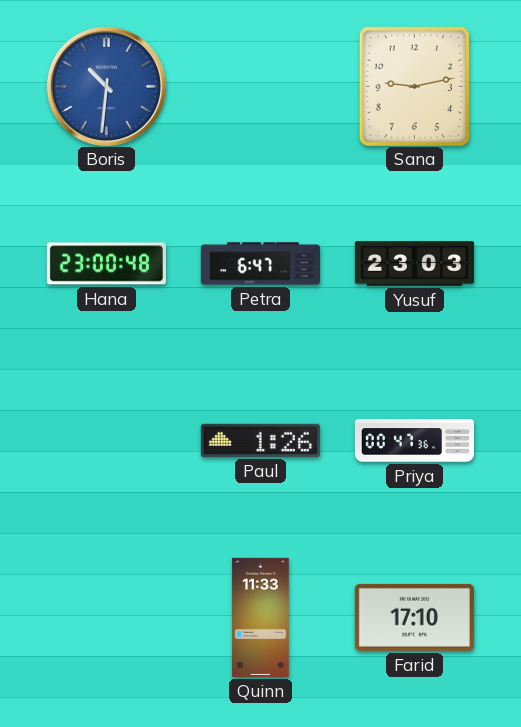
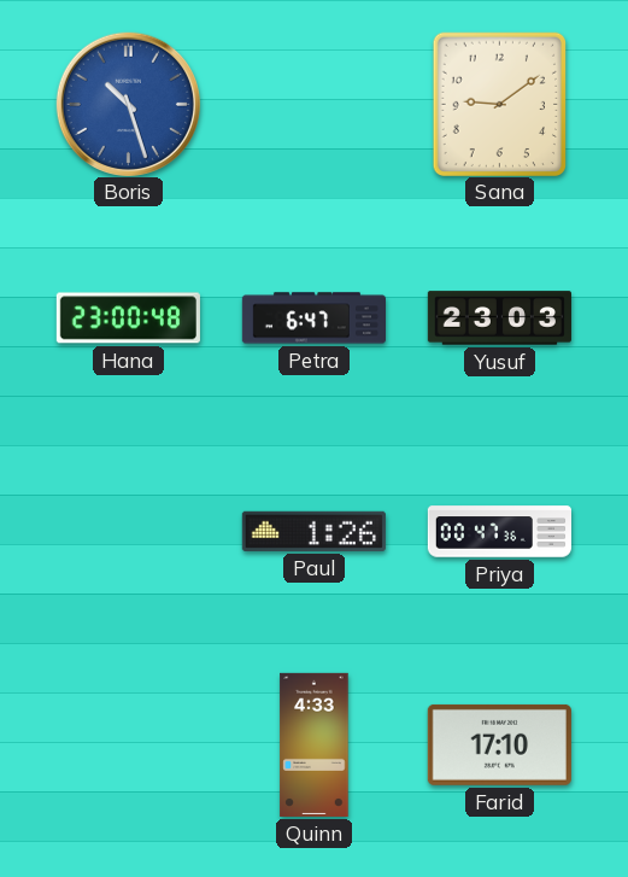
Boris: 10:31 -> 10:27
Sana: 9:13 -> 9:09
Quinn: 11:33 -> 4:33
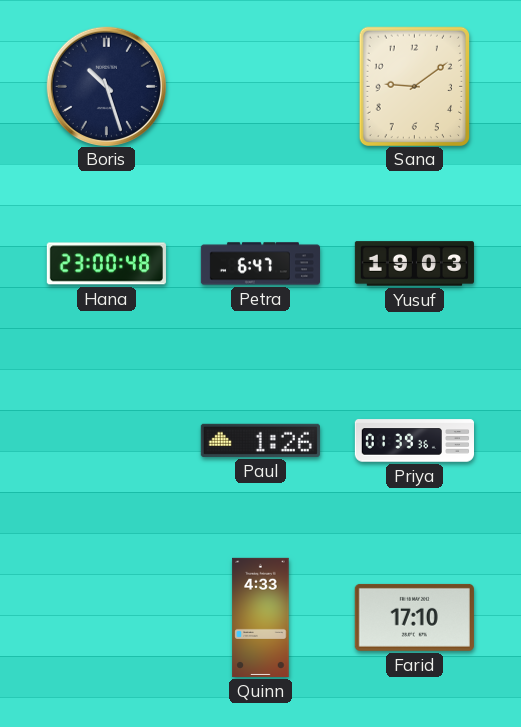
Boris dial: blue -> navy
Yusuf: 23:03 -> 19:03
Priya: 00:47 -> 01:39
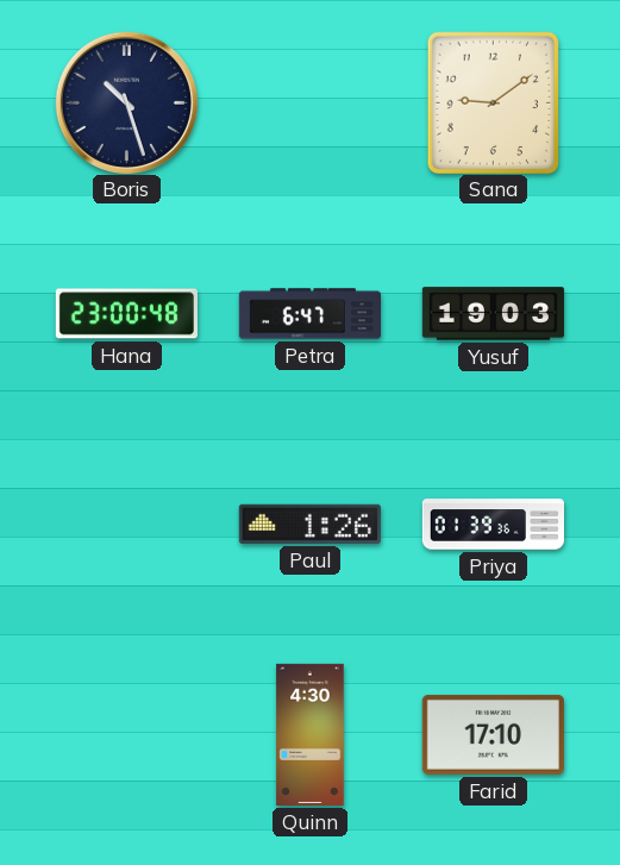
Quinn: 4:33 -> 4:30
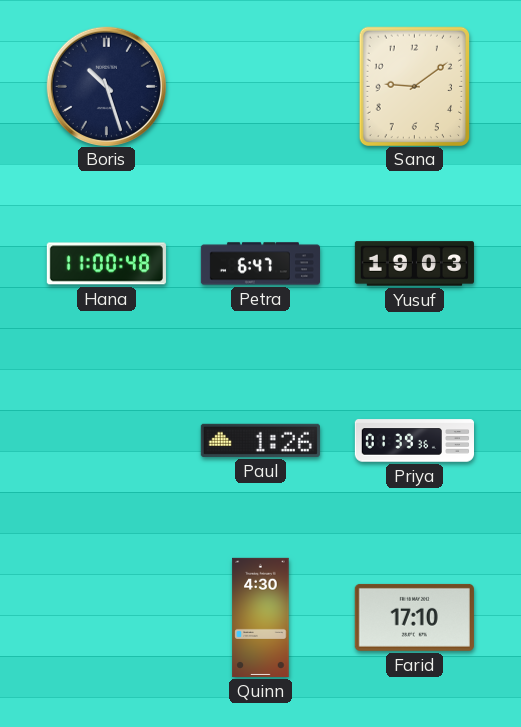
Hana: 23:00 -> 11:00
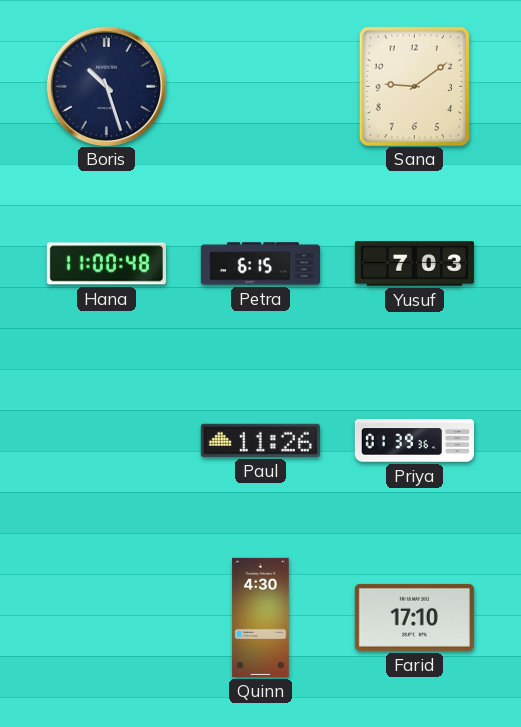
Petra: 6:47 -> 6:15
Yusuf: 19:03 -> 7:03
Paul: 1:26 -> 11:26
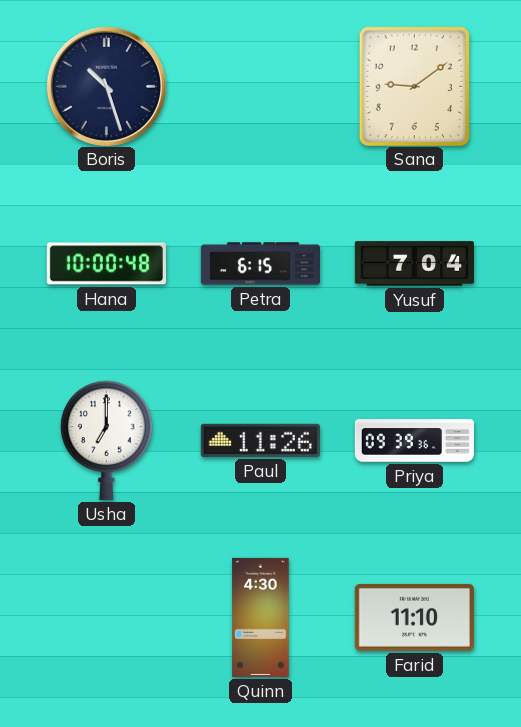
Hana: 11:00 -> 10:00
Yusuf: 7:03 -> 7:04
Usha: none -> 7:00
Priya: 01:39 -> 09:39
Farid: 17:10 -> 11:10
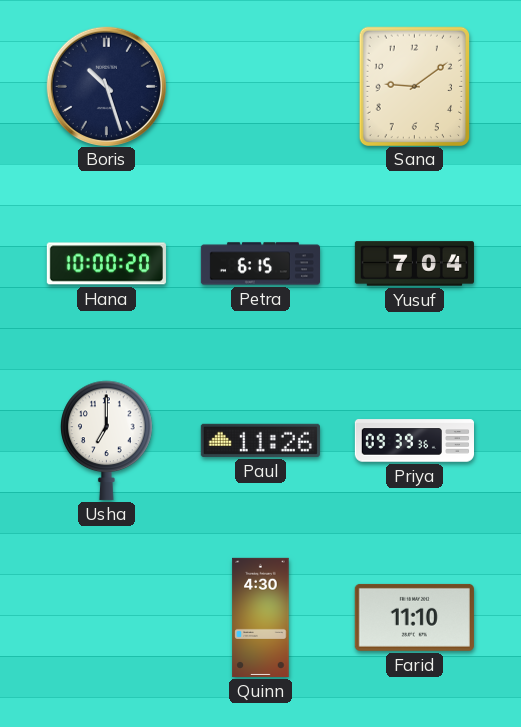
Hana: 10:00:48 -> 10:00:20
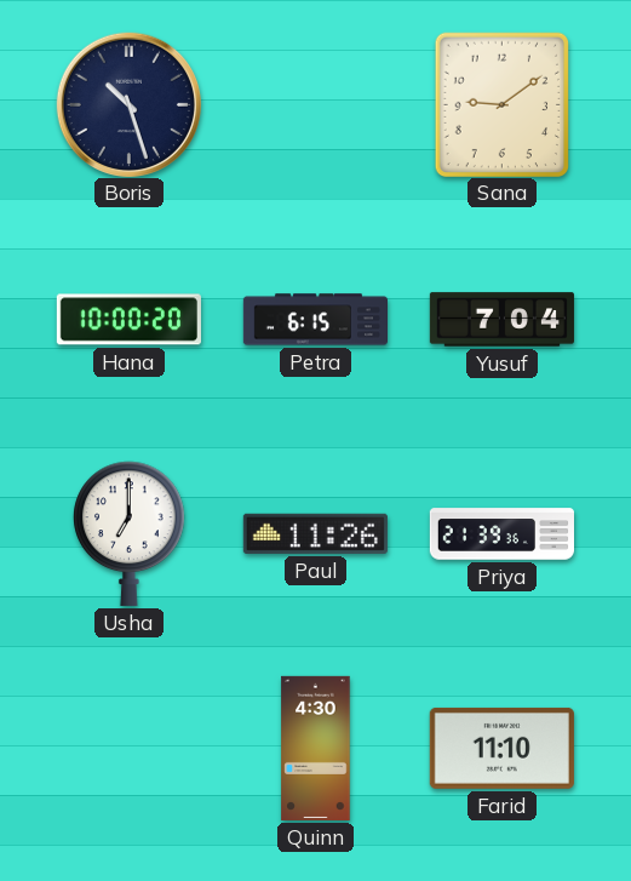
Priya: 09:39 -> 21:39
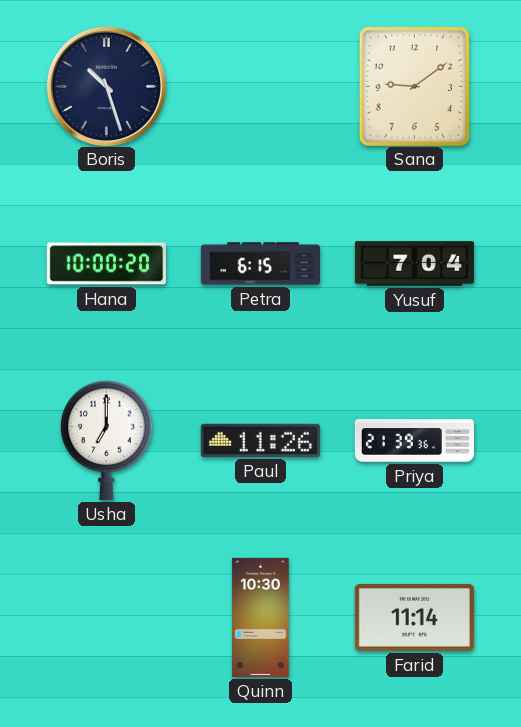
Quinn: 4:30 -> 10:30
Farid: 11:10 -> 11:14
